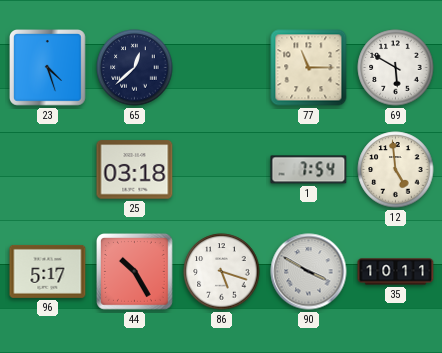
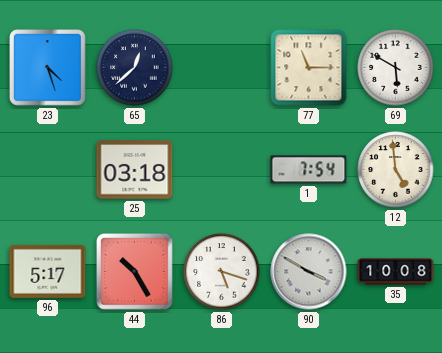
35: 10:11 -> 10:08
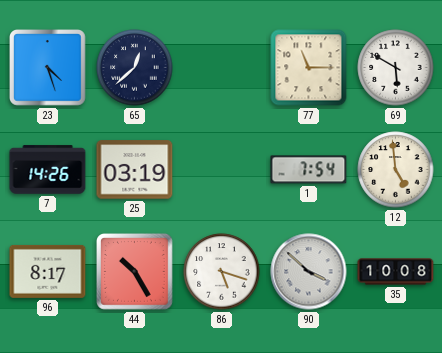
7: none -> 14:26
25: 03:18 -> 03:19
96: 5:17 -> 8:17
90: 3:50 -> 3:52
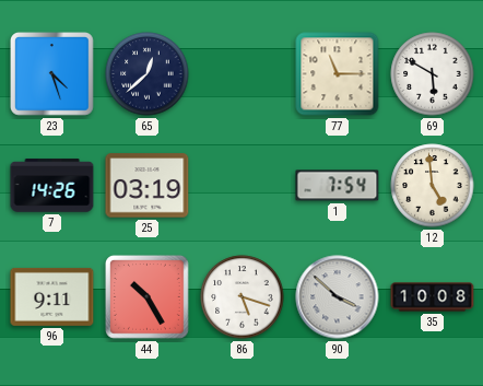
96: 8:17 -> 9:11
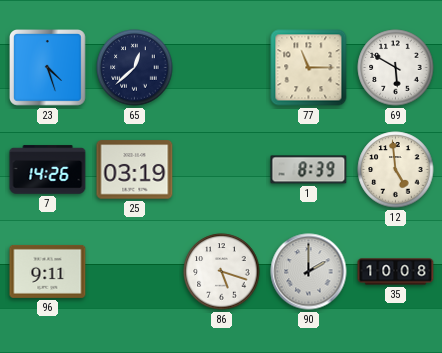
1: 7:54 -> 8:39
44: 10:25 -> none
90: 3:52 -> 2:00
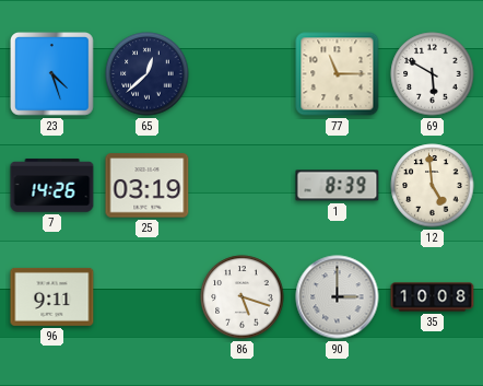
90: 2:00 -> 3:00
